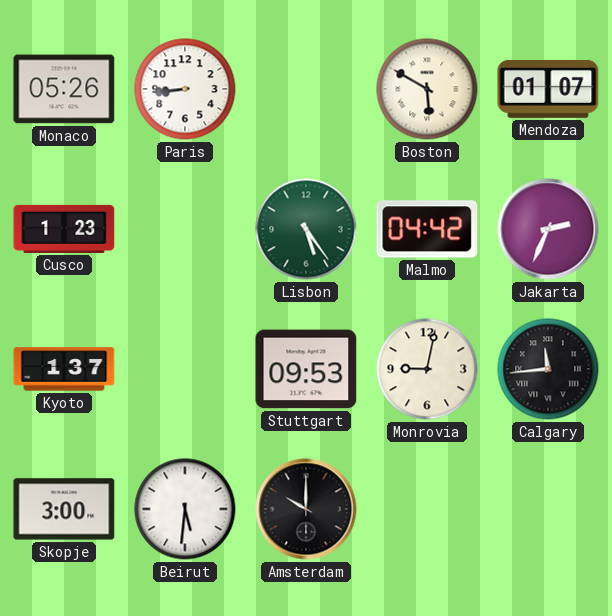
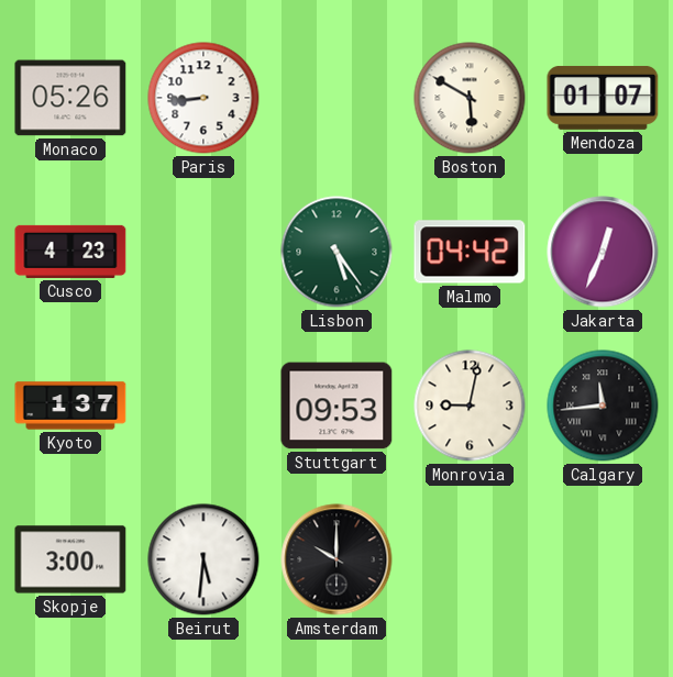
Cusco: 1:23 -> 4:23
Jakarta: 2:34 -> 12:34
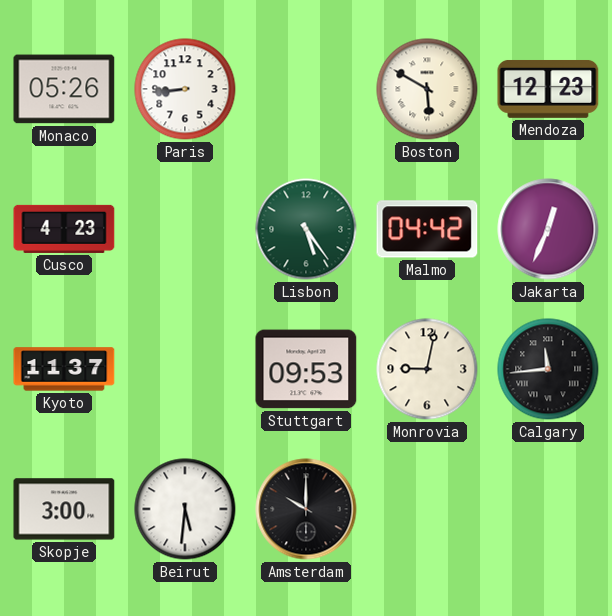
Mendoza: 01:07 -> 12:23
Kyoto: 1:37 -> 11:37
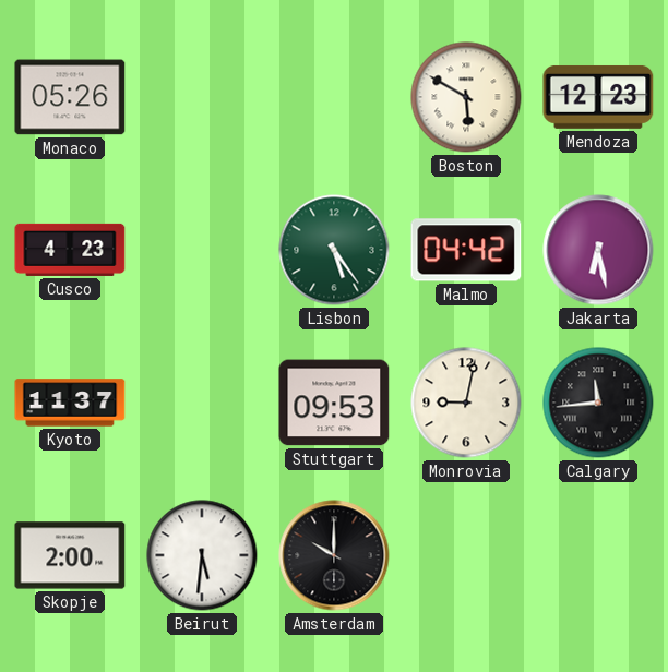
Paris: 8:44 -> none
Jakarta: 12:34 -> 6:28
Skopje: 3:00 -> 2:00
